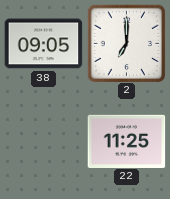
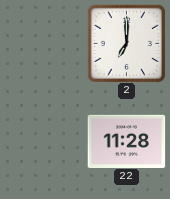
38: 09:05 -> none
22: 11:25 -> 11:28
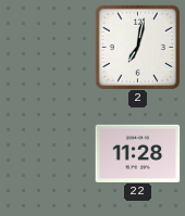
2: 7:00 -> 7:02
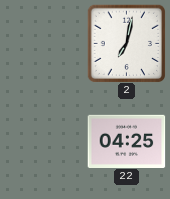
22: 11:28 -> 04:25
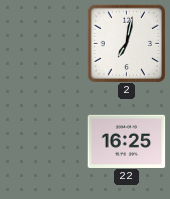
22: 04:25 -> 16:25
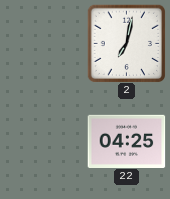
22: 16:25 -> 04:25
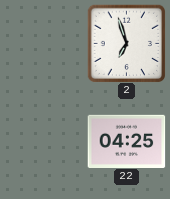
2: 7:02 -> 6:57
